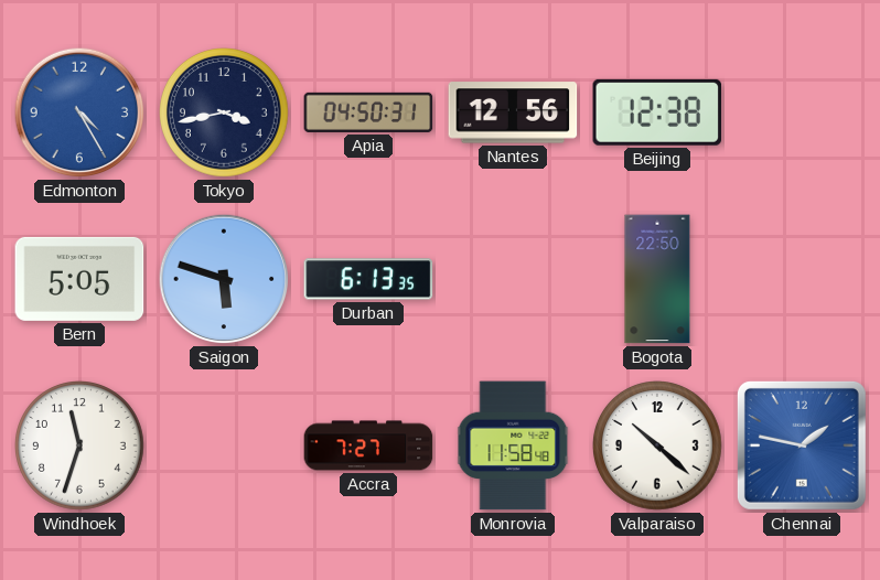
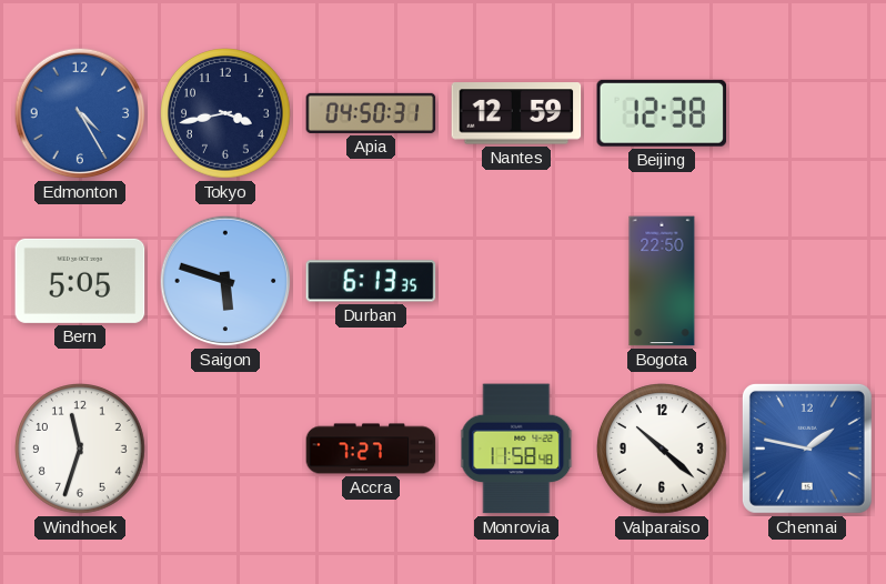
Nantes: 12:56 -> 12:59
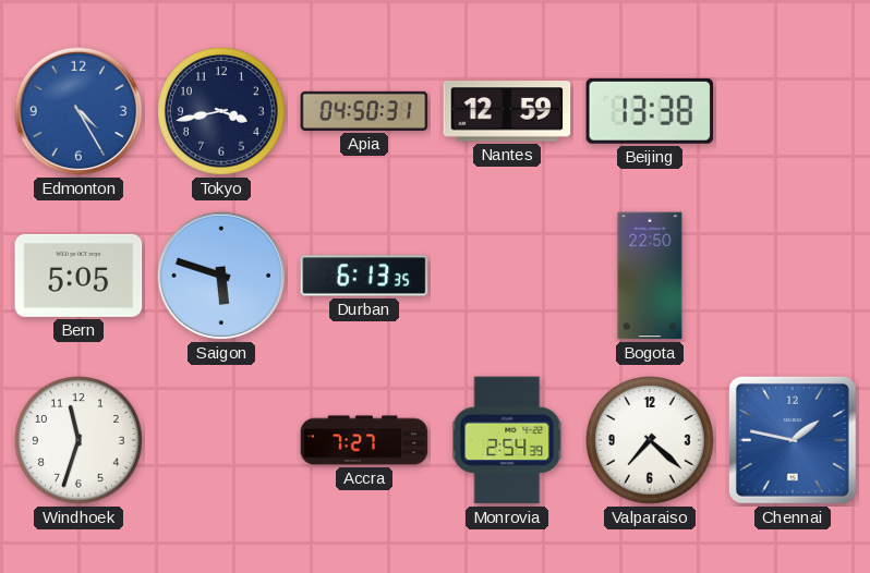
Beijing: 12:38 -> 13:38
Monrovia: 11:58 -> 2:54
Valparaiso: 10:22 -> 7:22
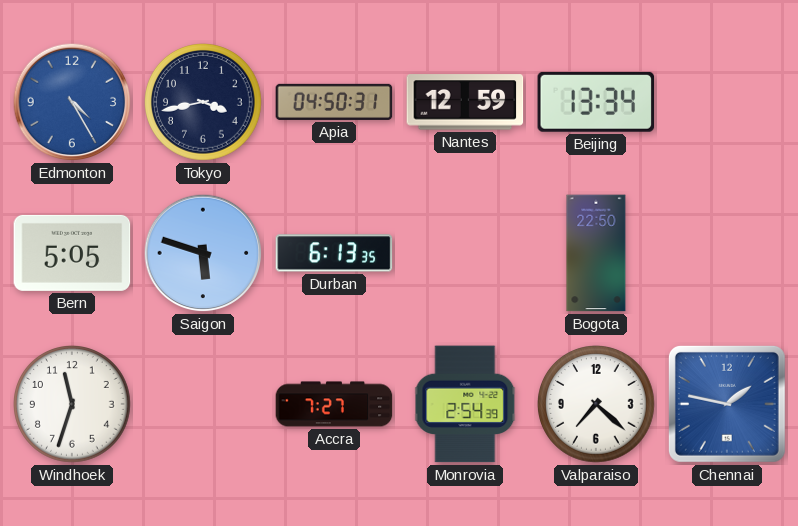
Beijing: 13:38 -> 13:34
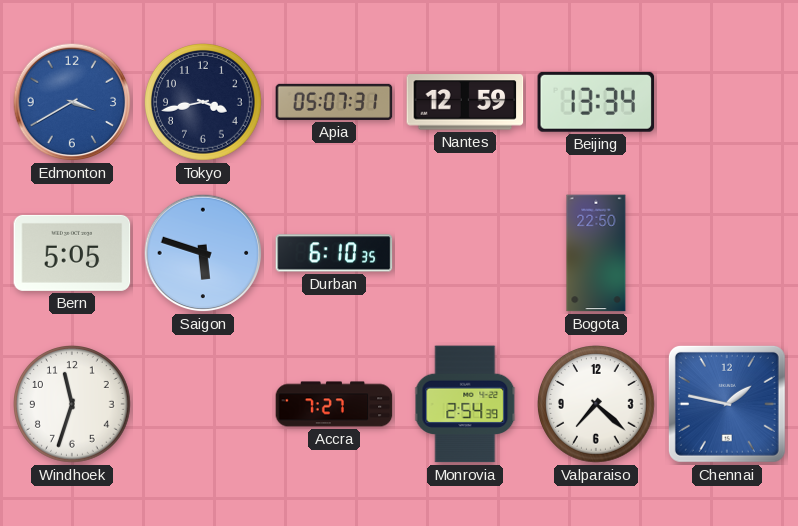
Edmonton: 4:25 -> 3:40
Apia: 04:50 -> 05:07
Durban: 6:13 -> 6:10
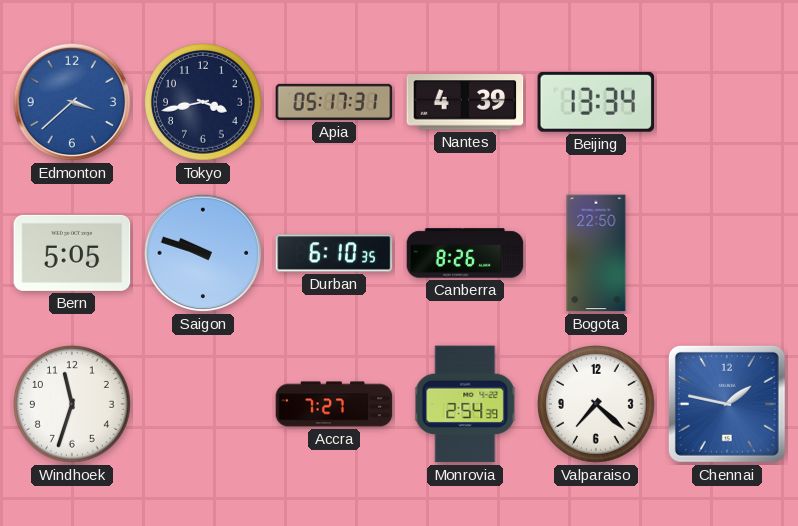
Edmonton: 3:40 -> 3:38
Apia: 05:07 -> 05:17
Nantes: 12:59 -> 4:39
Saigon: 5:48 -> 9:48
Canberra: none -> 8:26
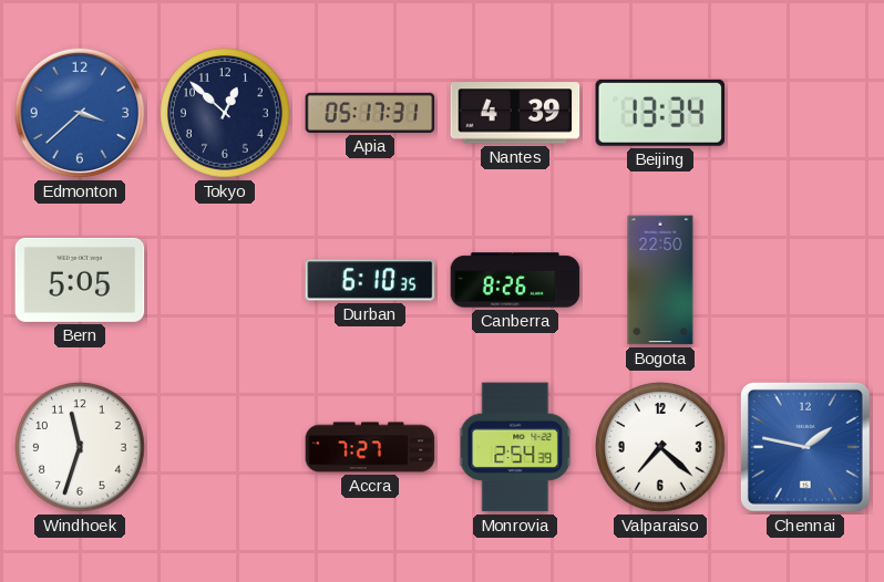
Tokyo: 3:43 -> 12:52
Saigon: 9:48 -> none
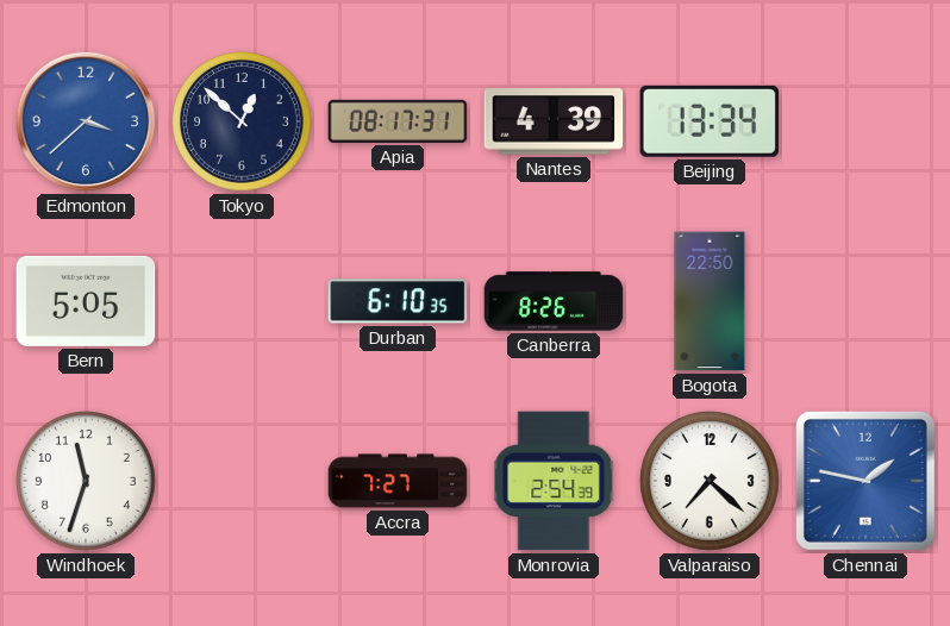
Apia: 05:17 -> 08:17
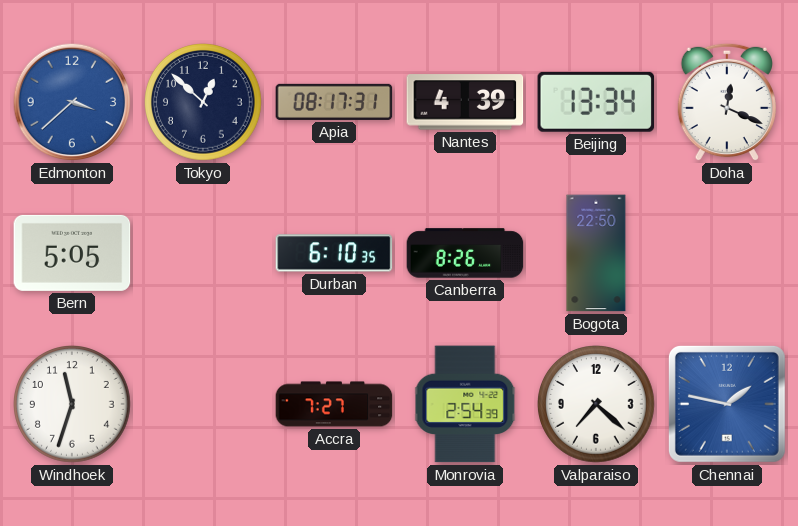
Doha: none -> 12:19
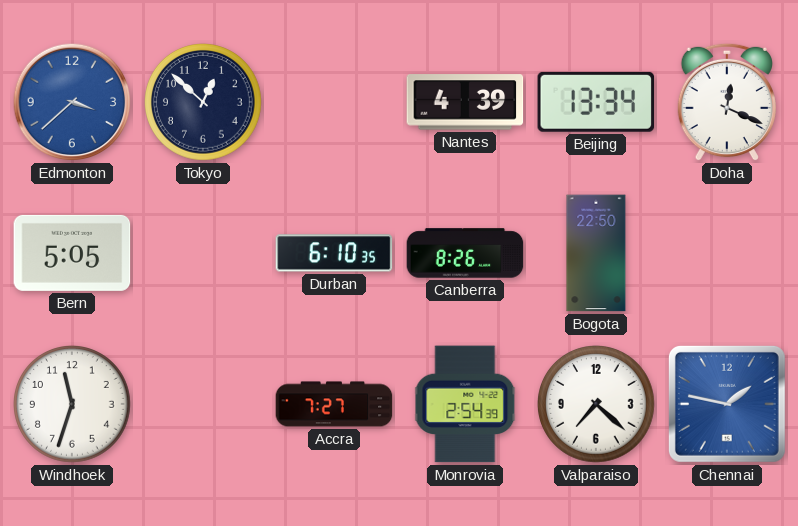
Apia: 08:17 -> none
